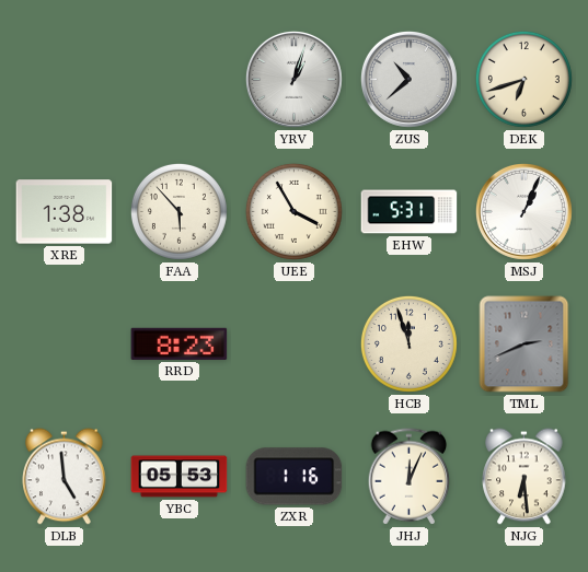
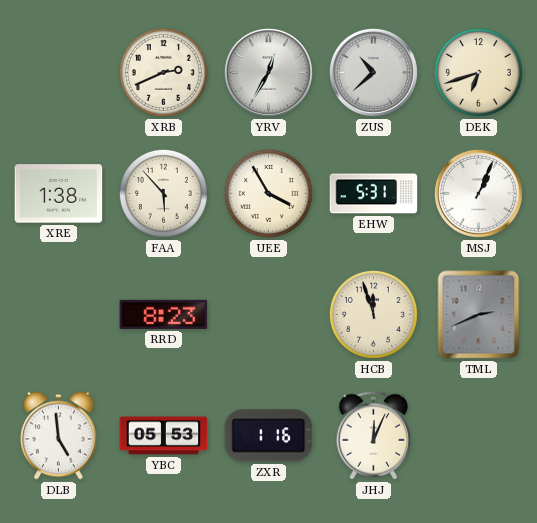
XRB: none -> 2:41
YRV: 1:03 -> 12:35
NJG: 6:29 -> none
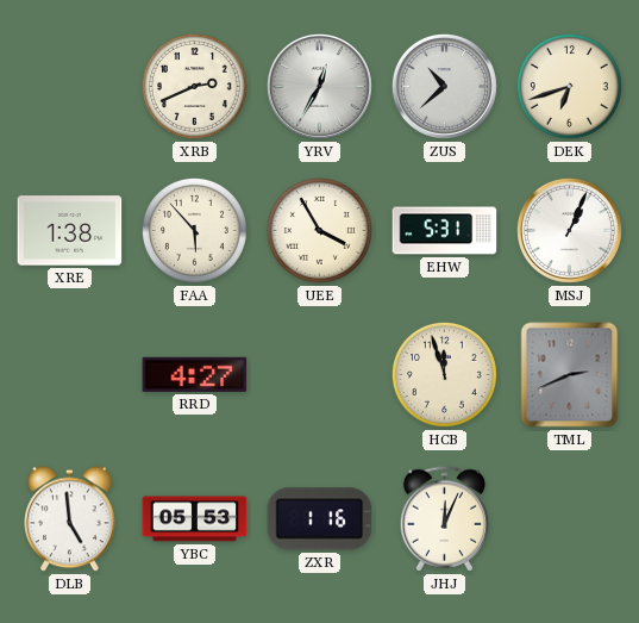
RRD: 8:23 -> 4:27
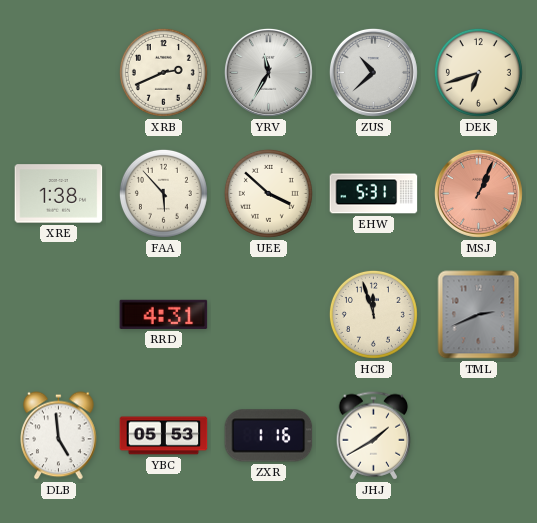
YRV: 12:35 -> 11:35
UEE: 3:55 -> 3:52
MSJ dial: white -> salmon
RRD: 4:27 -> 4:31
JHJ: 12:04 -> 1:40
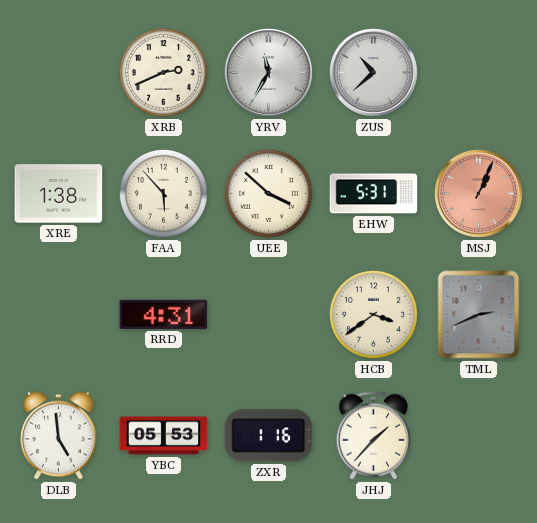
DEK: 6:42 -> none
HCB: 11:57 -> 3:39
JHJ: 1:40 -> 1:37
